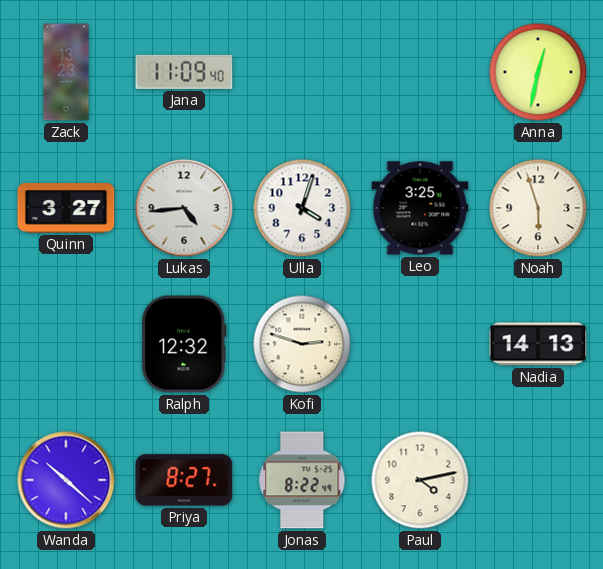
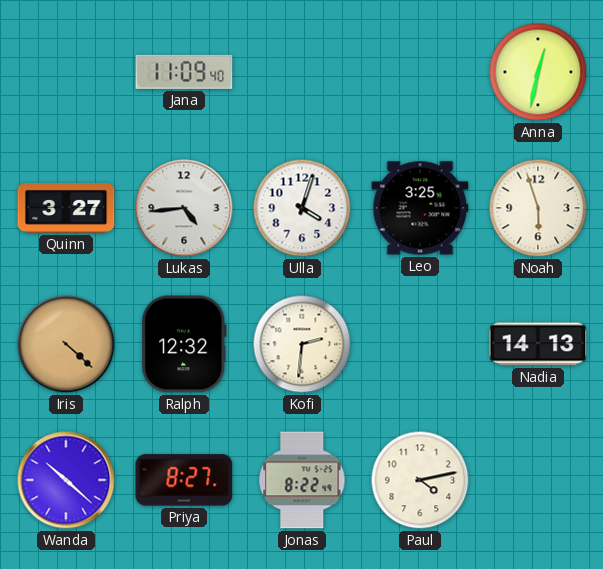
Zack: 13:23 -> none
Iris: none -> 4:22
Kofi: 2:48 -> 2:31
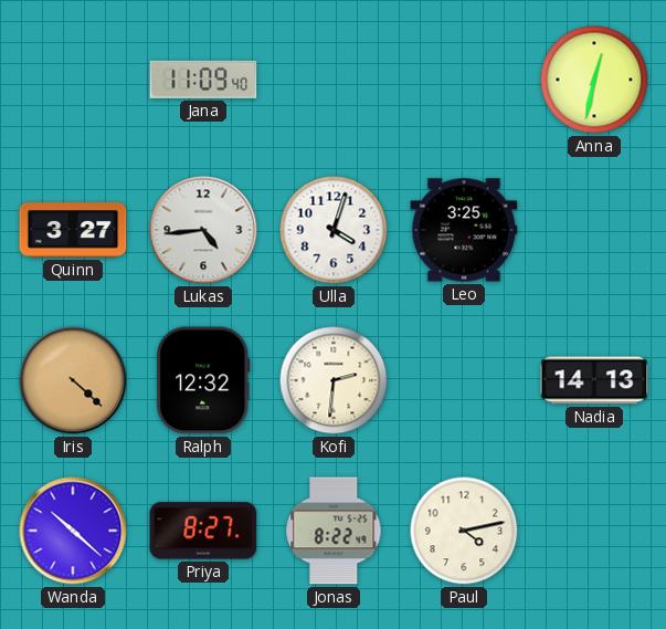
Noah: 5:57 -> none
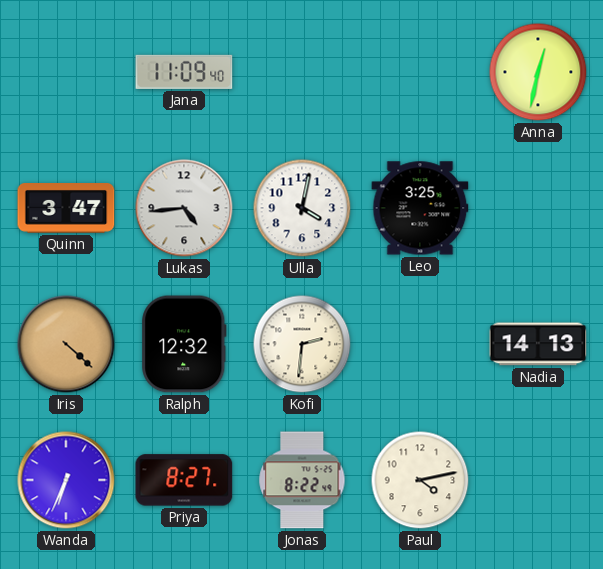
Quinn: 3:27 -> 3:47
Ulla: 4:03 -> 4:02
Wanda: 10:22 -> 6:34
